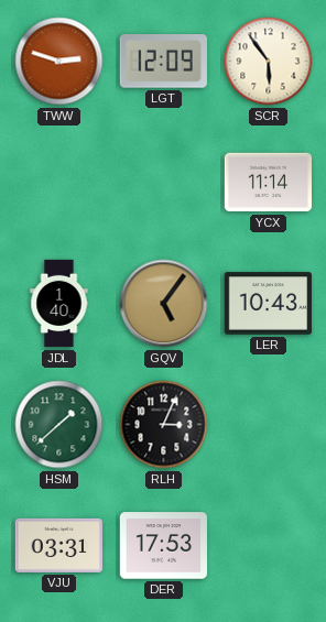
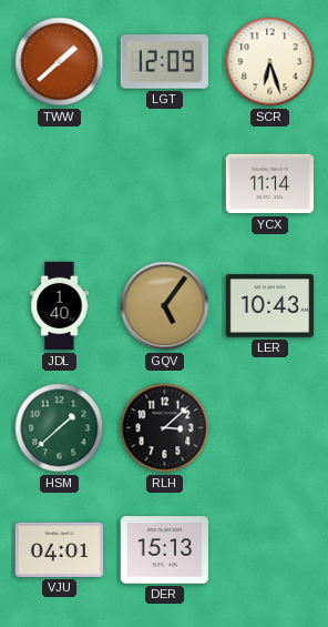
TWW: 2:48 -> 1:38
SCR: 5:54 -> 6:27
RLH: 3:04 -> 3:08
VJU: 03:31 -> 04:01
DER: 17:53 -> 15:13
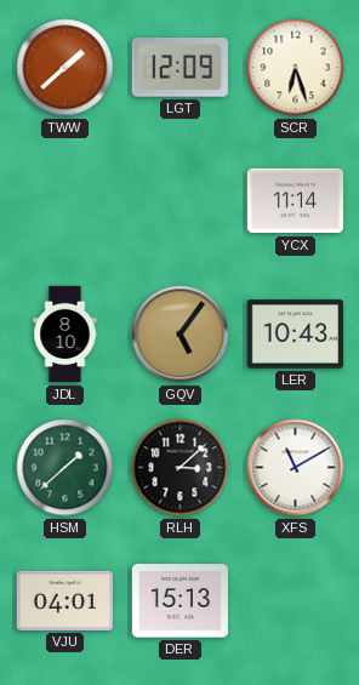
JDL: 1:40 -> 8:10
XFS: none -> 11:10
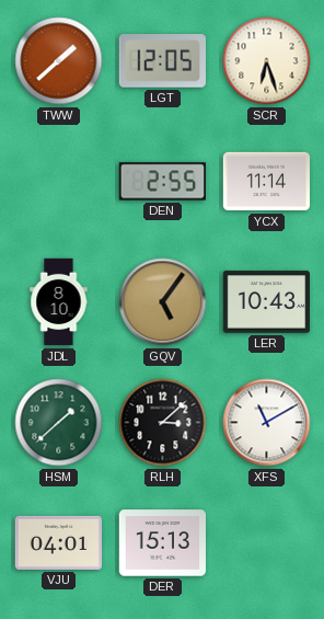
LGT: 12:09 -> 12:05
DEN: none -> 2:55
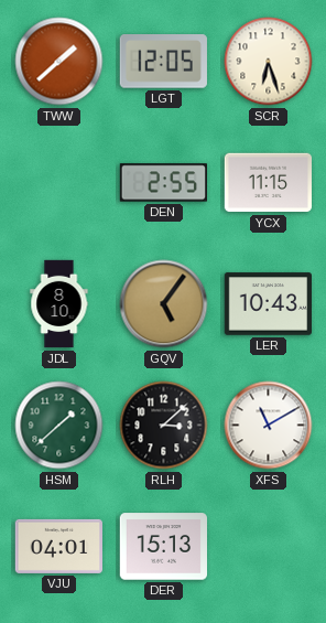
YCX: 11:14 -> 11:15
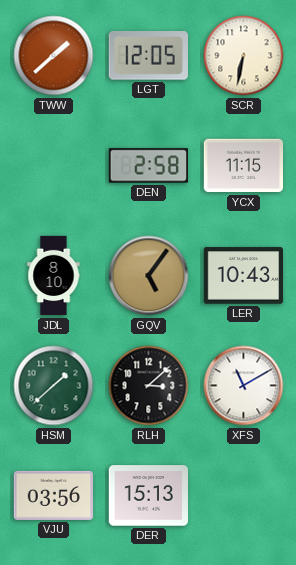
SCR: 6:27 -> 6:32
DEN: 2:55 -> 2:58
VJU: 04:01 -> 03:56
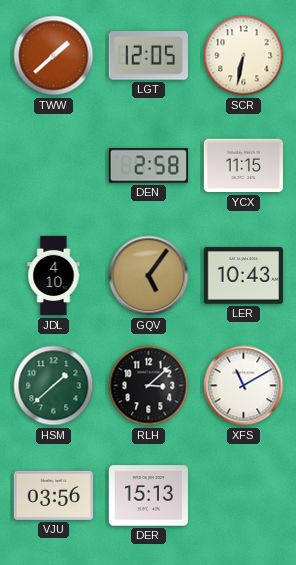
JDL: 8:10 -> 4:10
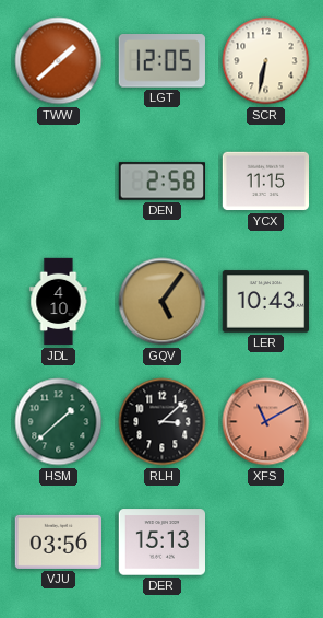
XFS dial: white -> salmon
